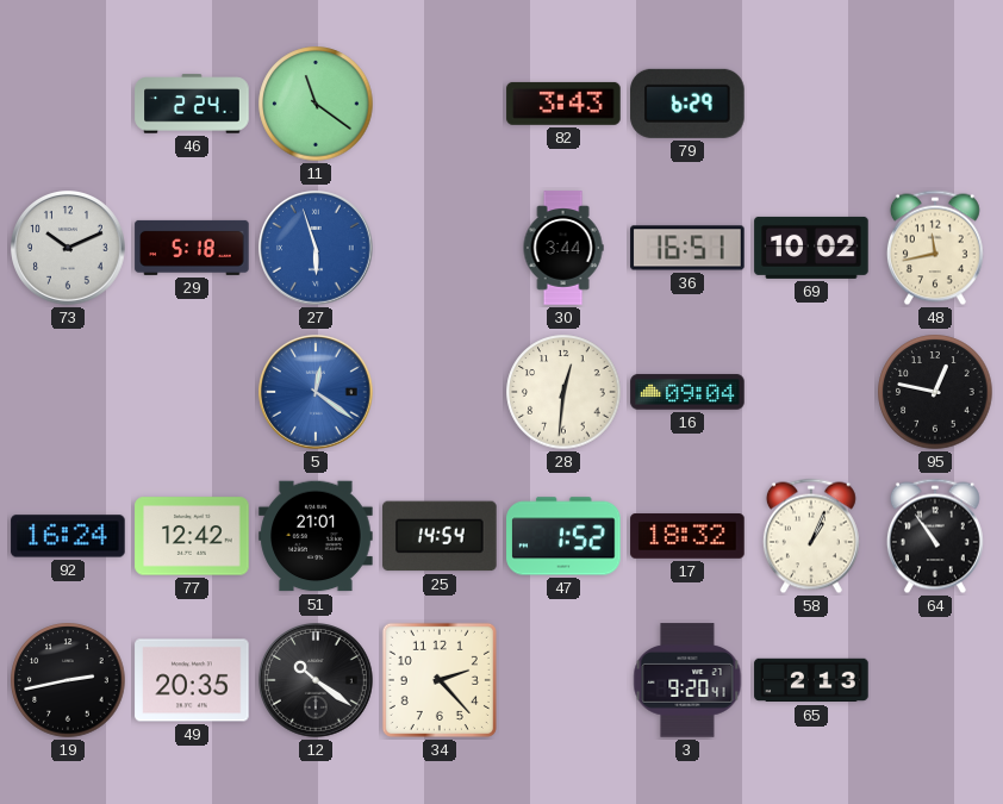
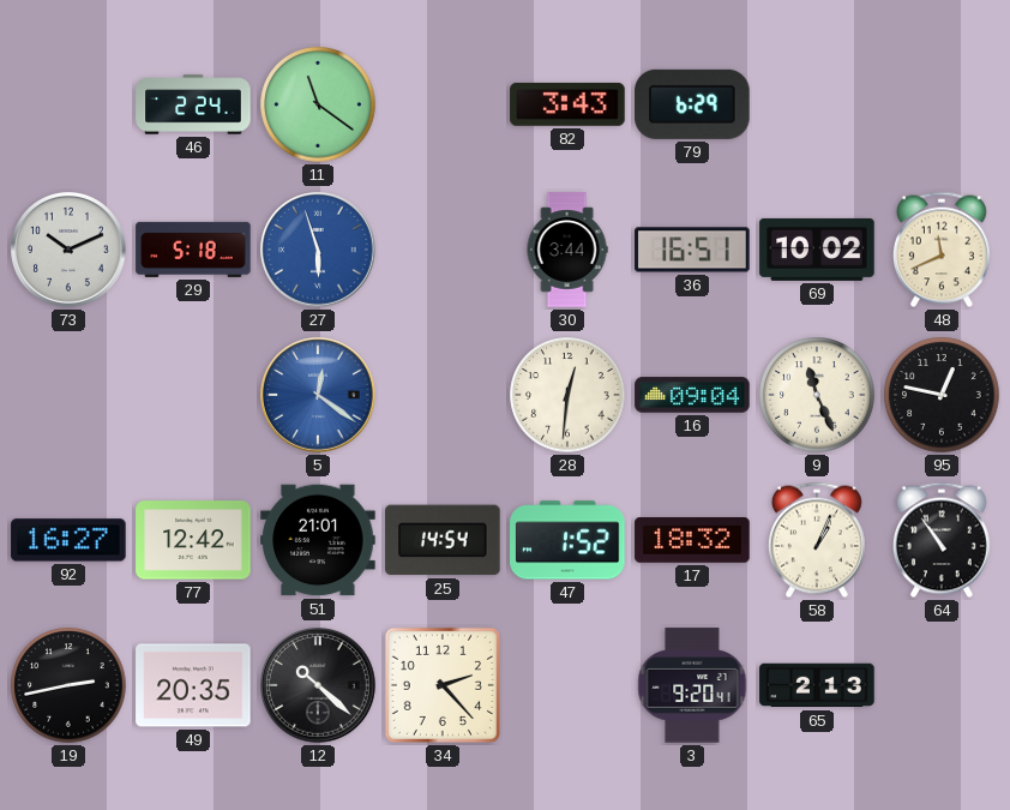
48: 11:43 -> 11:41
9: none -> 11:26
92: 16:24 -> 16:27
12: 10:21 -> 10:22
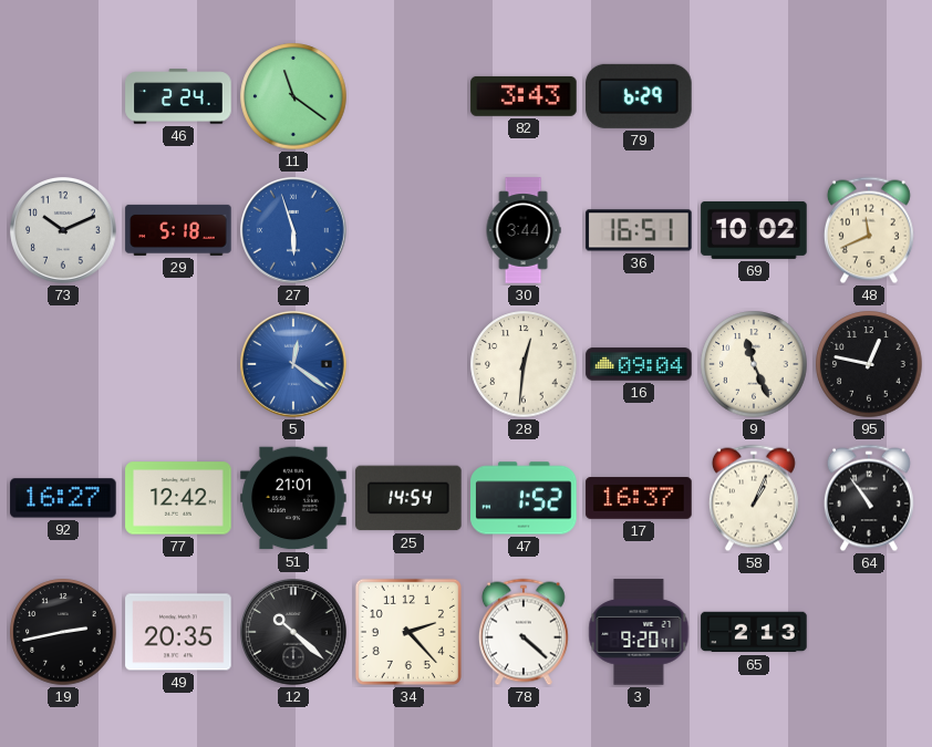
17: 18:32 -> 16:37
78: none -> 4:22
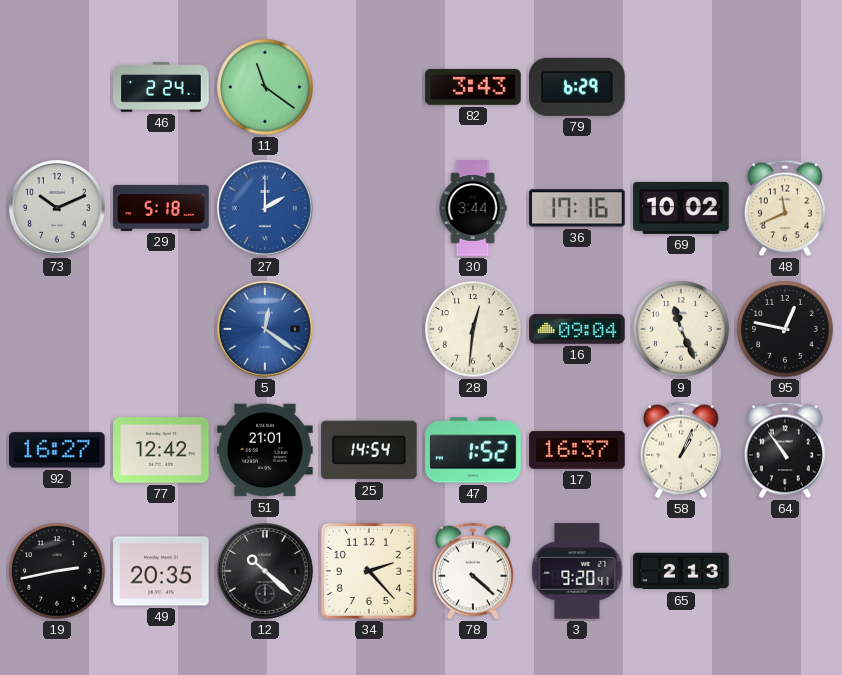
27: 5:57 -> 2:00
36: 16:51 -> 17:16
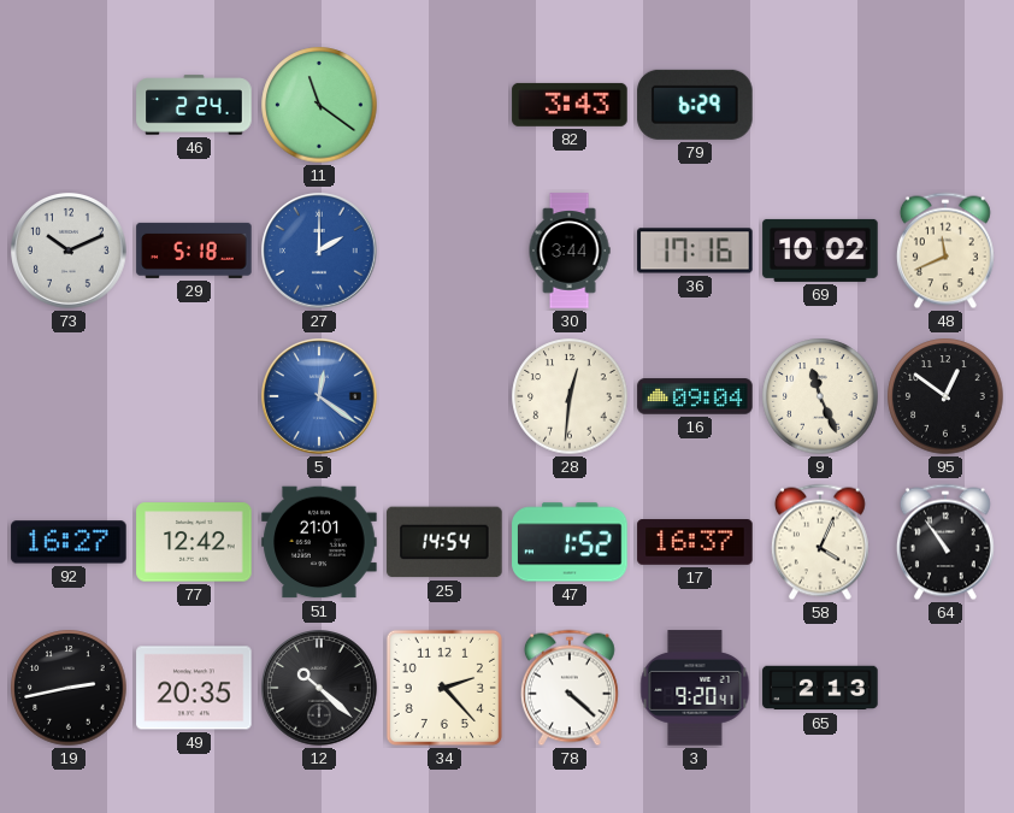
95: 12:47 -> 12:51
58: 1:04 -> 4:04
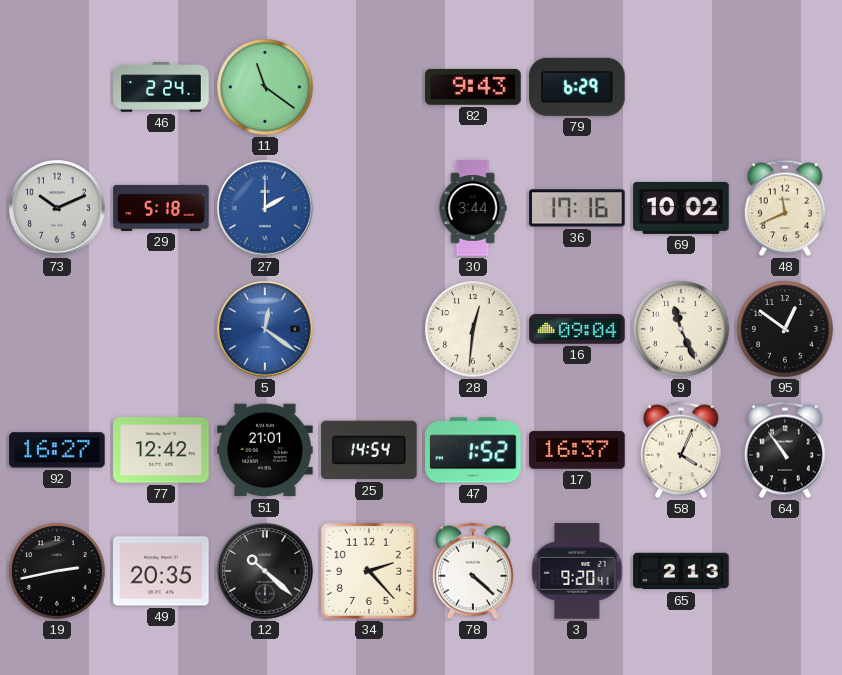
82: 3:43 -> 9:43
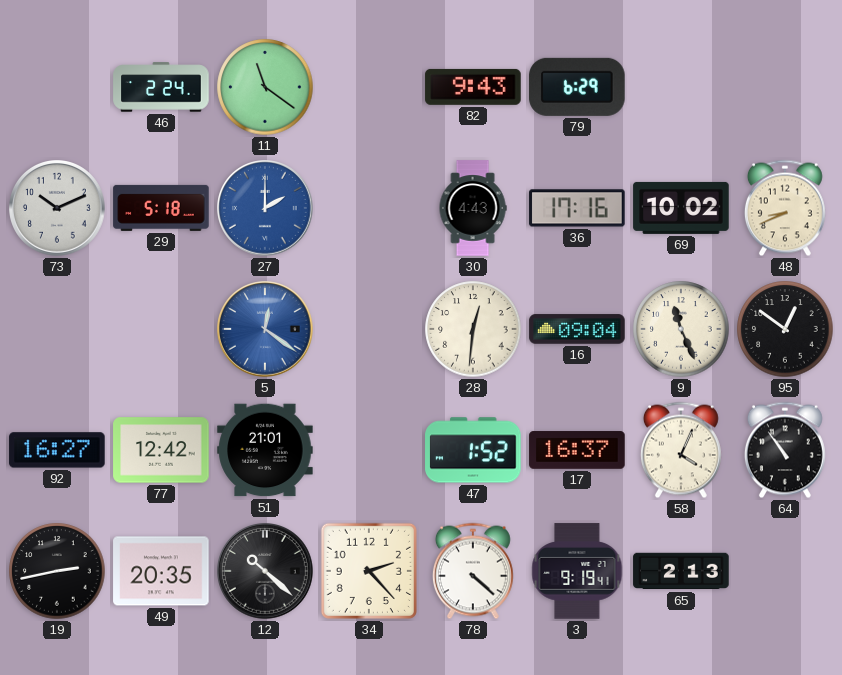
30: 3:44 -> 4:43
48: 11:41 -> 8:41
25: 14:54 -> none
3: 9:20 -> 9:19
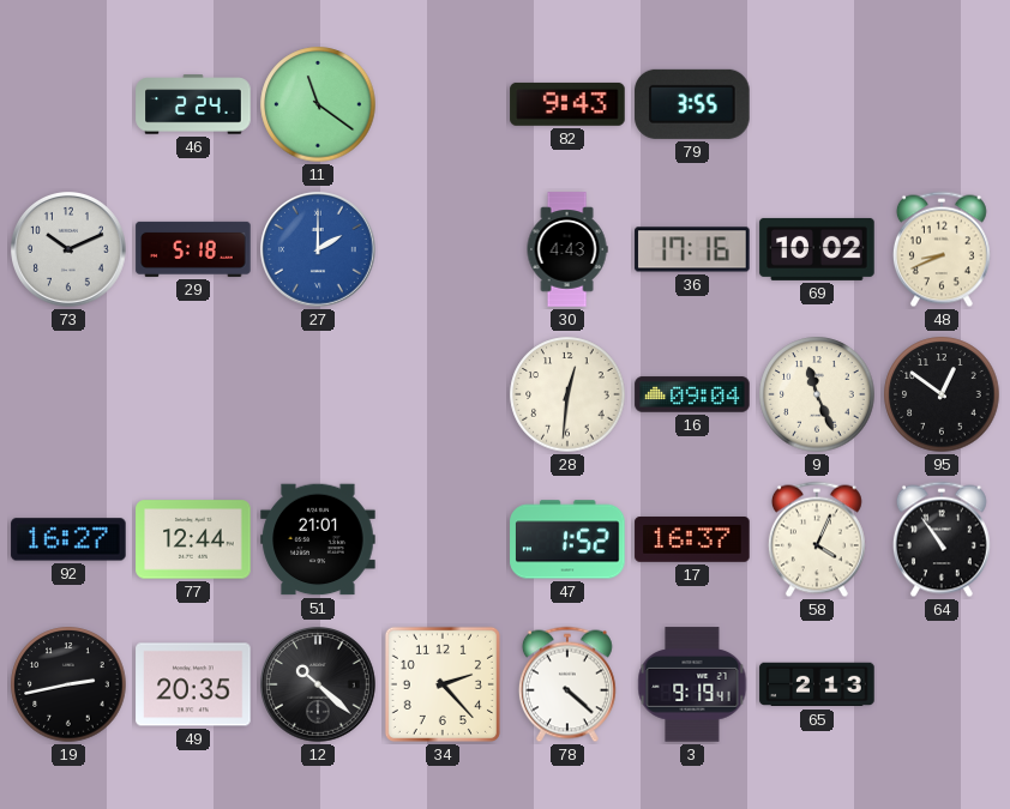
79: 6:29 -> 3:55
5: 12:21 -> none
77: 12:42 -> 12:44
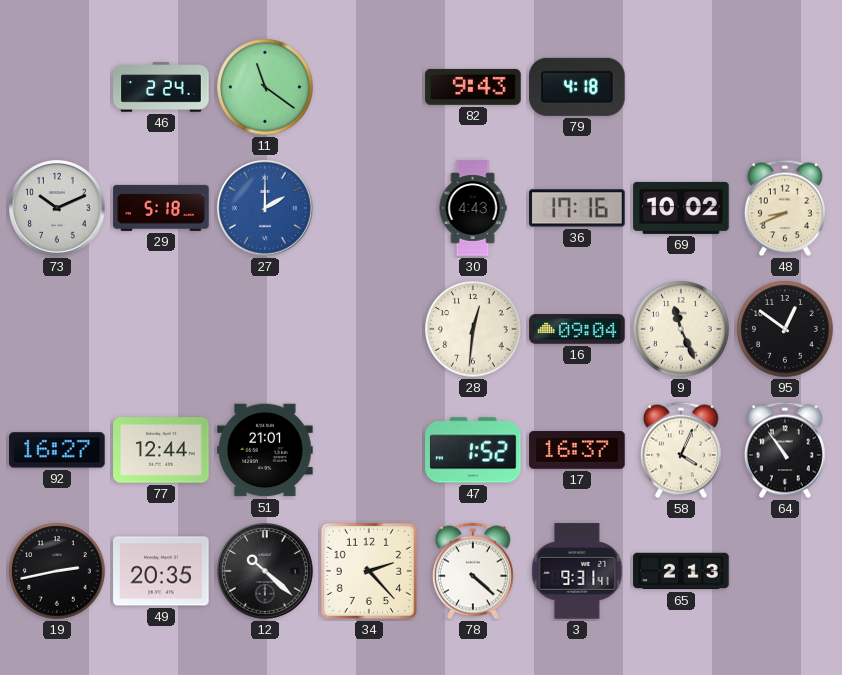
79: 3:55 -> 4:18
3: 9:19 -> 9:31
